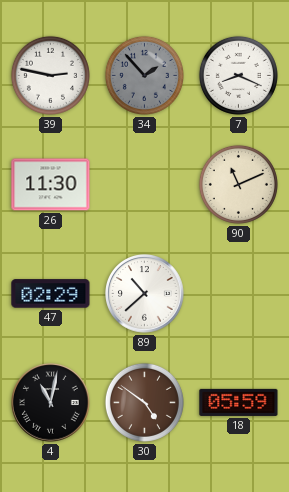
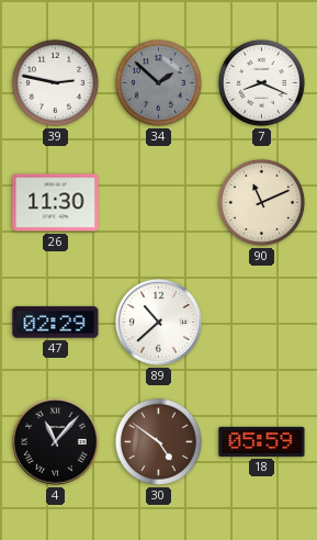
34: 1:53 -> 1:52
4: 11:02 -> 11:07
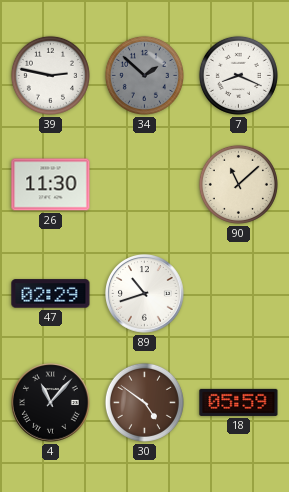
90: 11:11 -> 11:08
89: 10:38 -> 10:42
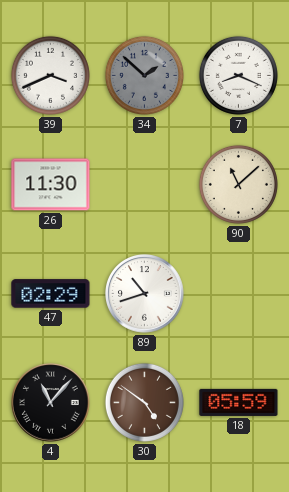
39: 2:47 -> 3:41
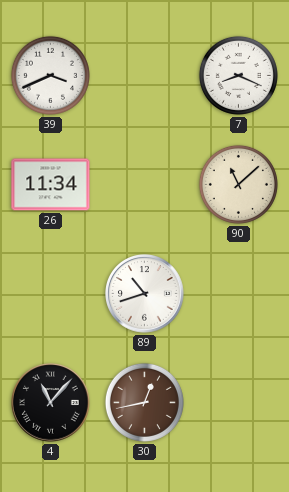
34: 1:52 -> none
26: 11:30 -> 11:34
47: 02:29 -> none
30: 4:51 -> 12:43
18: 05:59 -> none
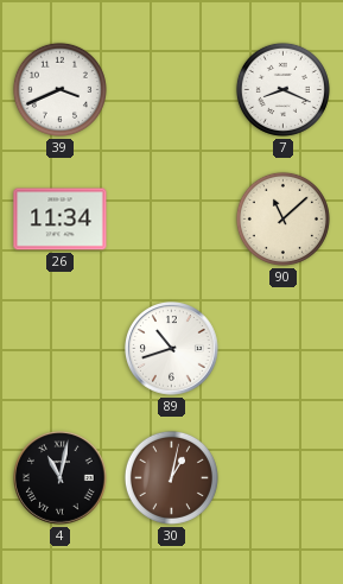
4: 11:07 -> 11:02
30: 12:43 -> 1:02
